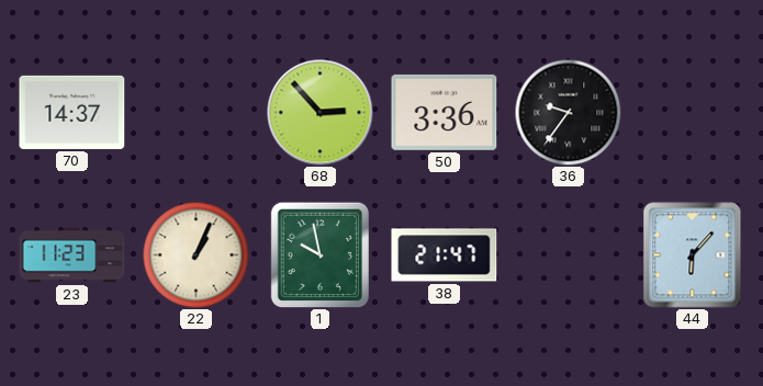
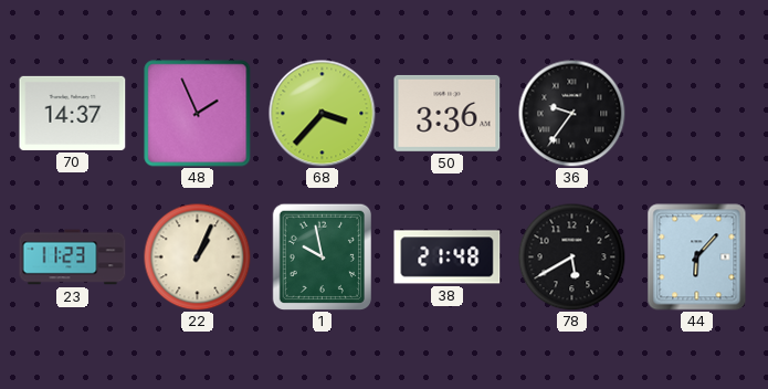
48: none -> 1:56
68: 2:53 -> 3:37
38: 21:47 -> 21:48
78: none -> 5:40
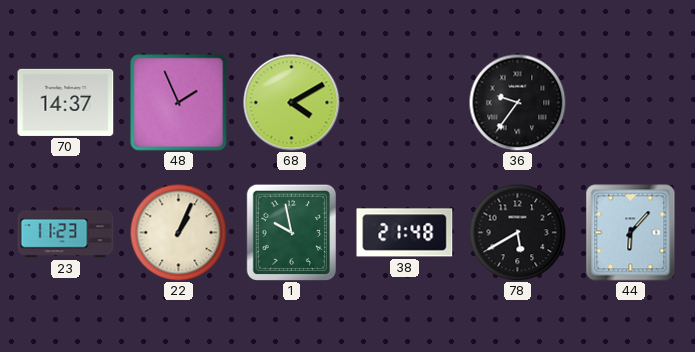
68: 3:37 -> 4:10
50: 3:36 -> none
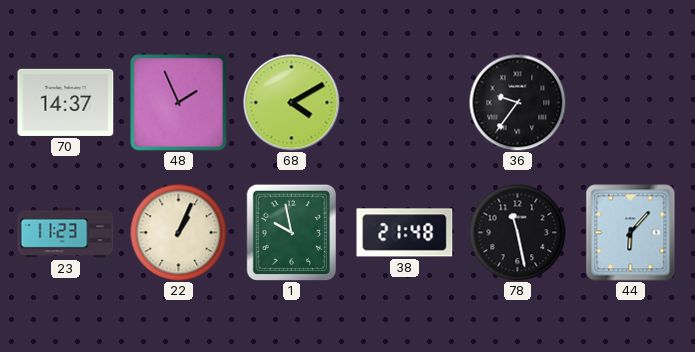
78: 5:40 -> 11:28
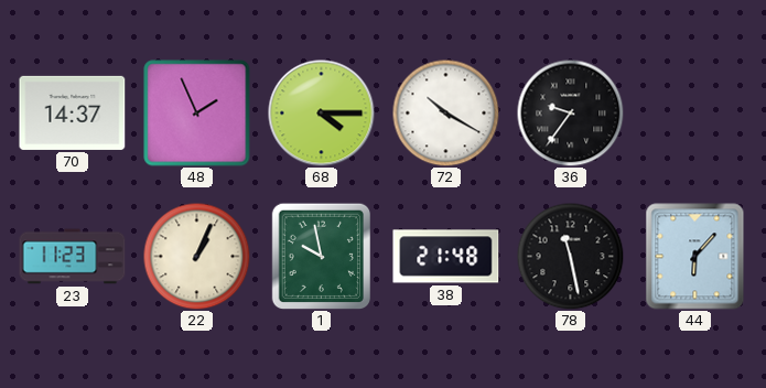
68: 4:10 -> 4:15
72: none -> 10:20
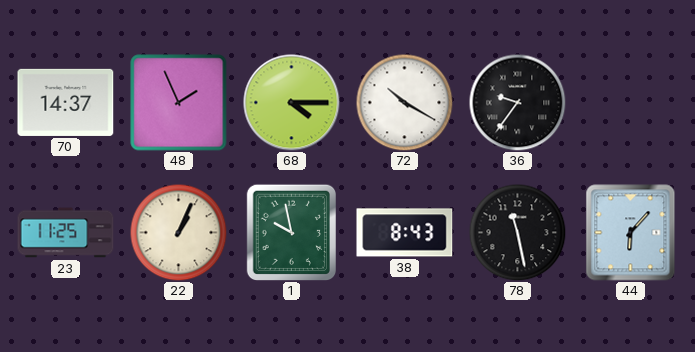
23: 11:23 -> 11:25
38: 21:48 -> 8:43
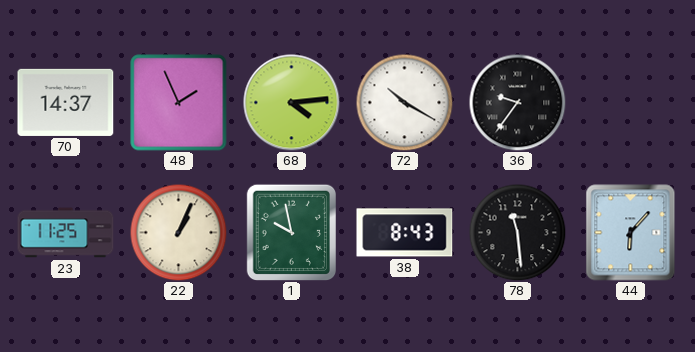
68: 4:15 -> 4:14
78: 11:28 -> 11:29
